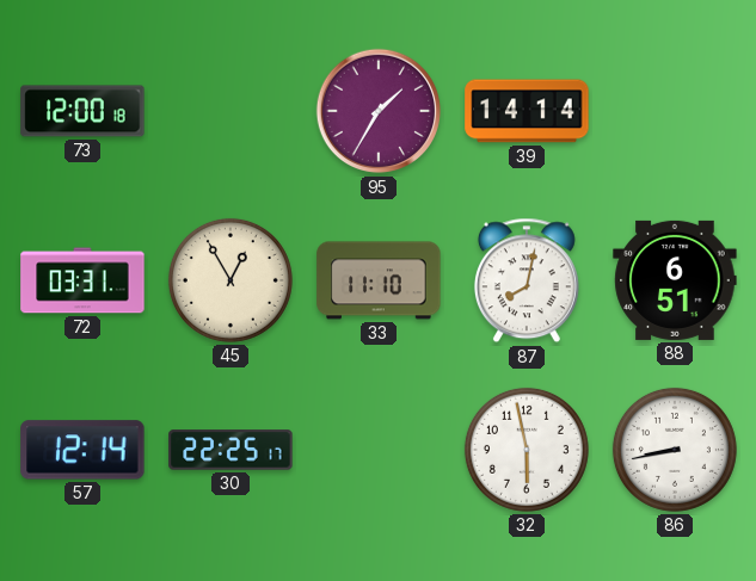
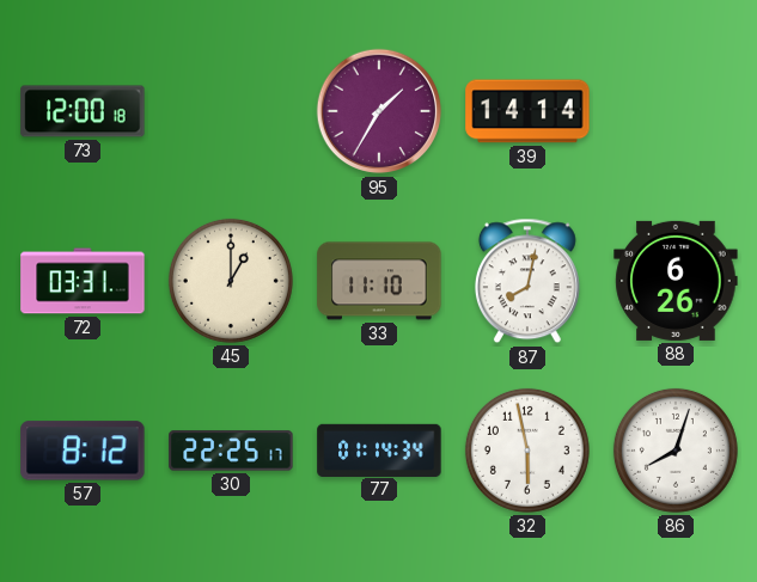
45: 12:55 -> 1:00
88: 6:51 -> 6:26
57: 12:14 -> 8:12
77: none -> 01:14
86: 8:43 -> 8:03
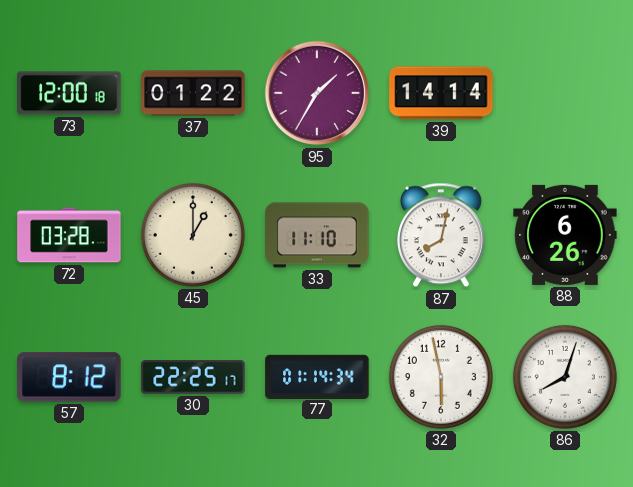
37: none -> 01:22
72: 03:31 -> 03:28
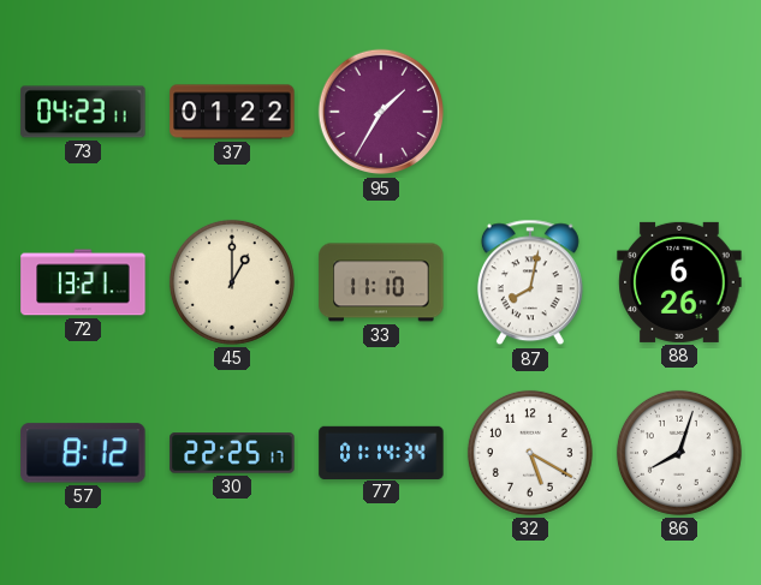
73: 12:00 -> 04:23
39: 14:14 -> none
72: 03:28 -> 13:21
32: 5:58 -> 5:20
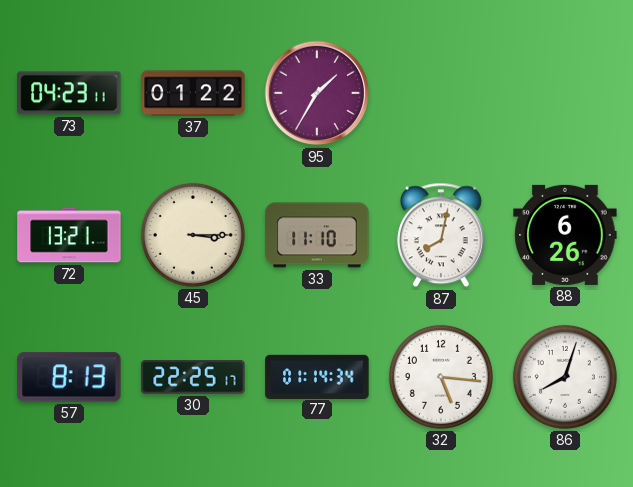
45: 1:00 -> 3:15
57: 8:12 -> 8:13
32: 5:20 -> 5:16
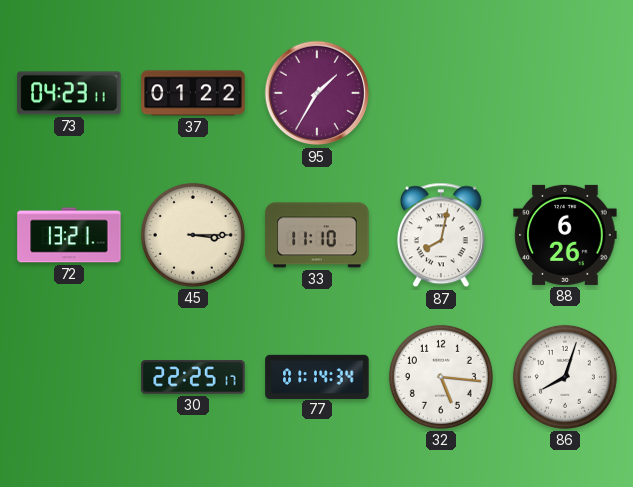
57: 8:13 -> none
